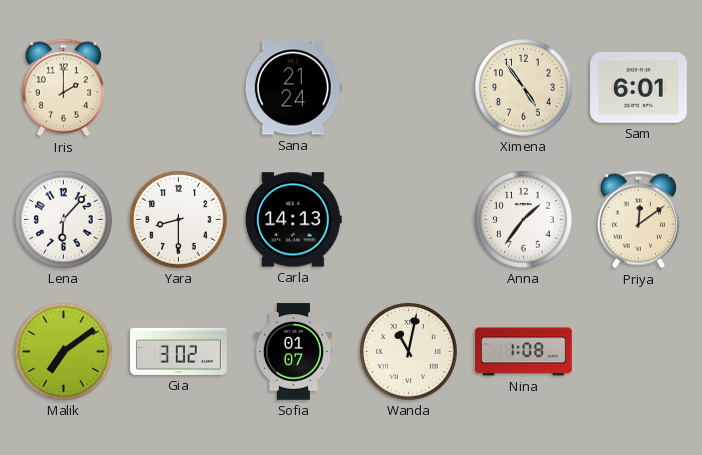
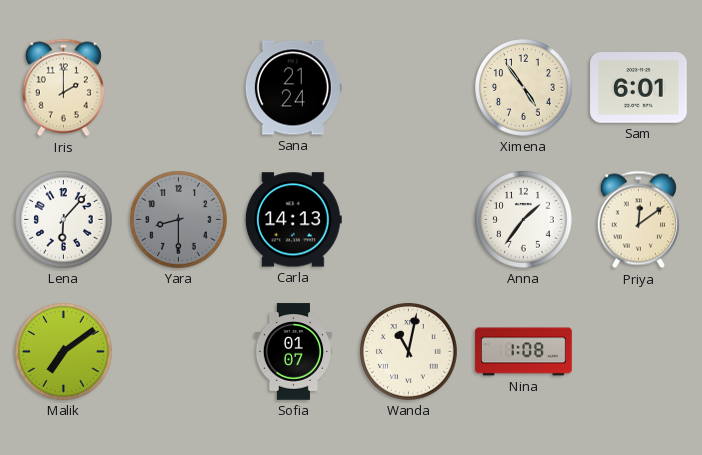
Yara dial: white -> grey
Gia: 3:02 -> none
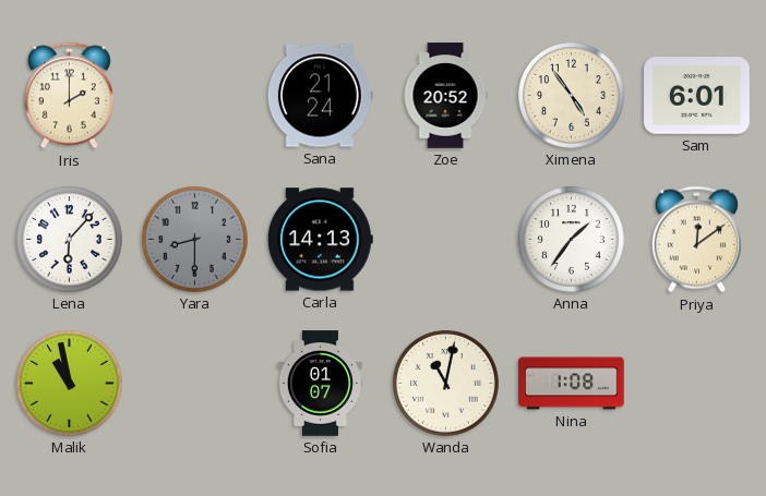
Zoe: none -> 20:52
Malik: 7:09 -> 10:58
